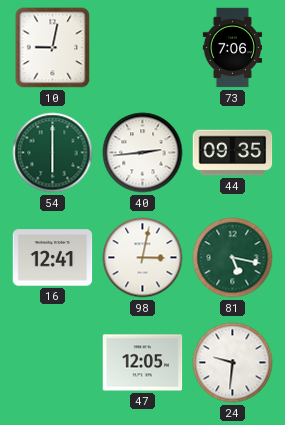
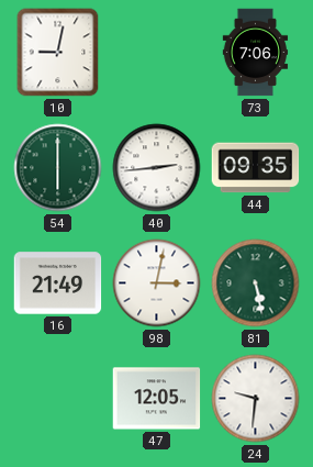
16: 12:41 -> 21:49
81: 5:17 -> 5:28
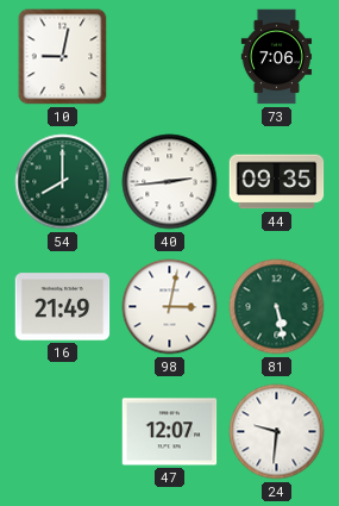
54: 6:00 -> 8:00
47: 12:05 -> 12:07
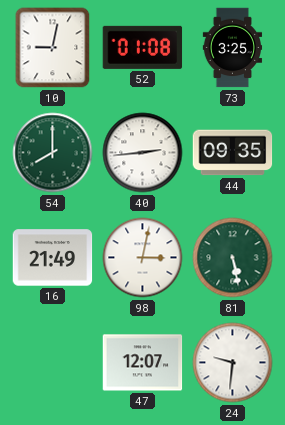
52: none -> 01:08
73: 7:06 -> 3:25
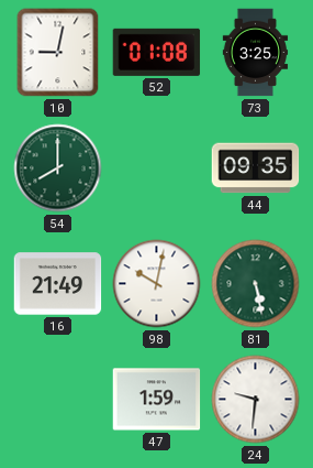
40: 2:44 -> none
98: 3:02 -> 10:02
47: 12:07 -> 1:59
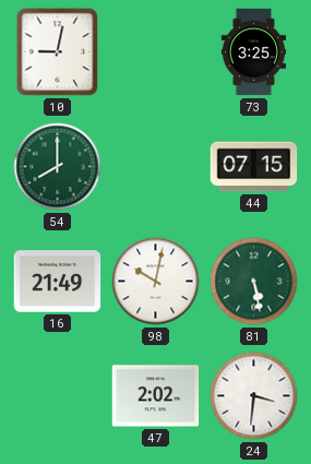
52: 01:08 -> none
44: 09:35 -> 07:15
47: 1:59 -> 2:02
24: 9:31 -> 3:31
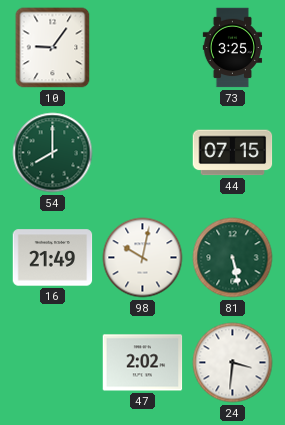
10: 9:02 -> 9:06
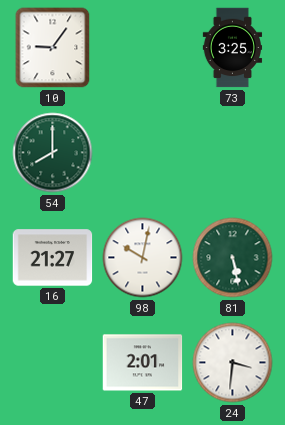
44: 07:15 -> none
16: 21:49 -> 21:27
47: 2:02 -> 2:01
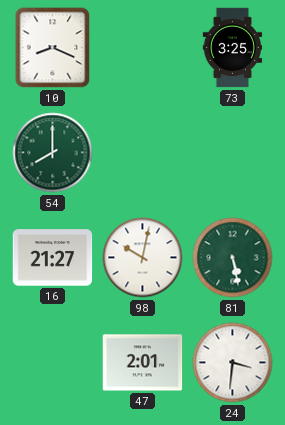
10: 9:06 -> 8:19
